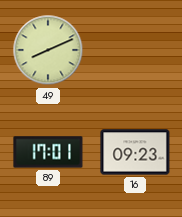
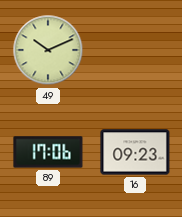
49: 8:11 -> 10:11
89: 17:01 -> 17:06
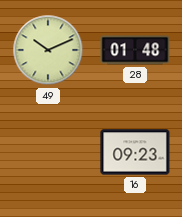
28: none -> 01:48
89: 17:06 -> none
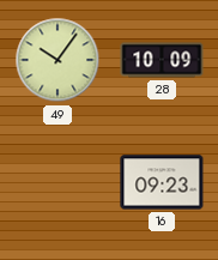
49: 10:11 -> 10:06
28: 01:48 -> 10:09
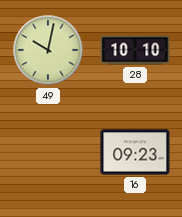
49: 10:06 -> 10:02
28: 10:09 -> 10:10
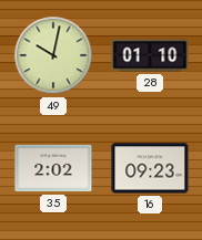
28: 10:10 -> 01:10
35: none -> 2:02
